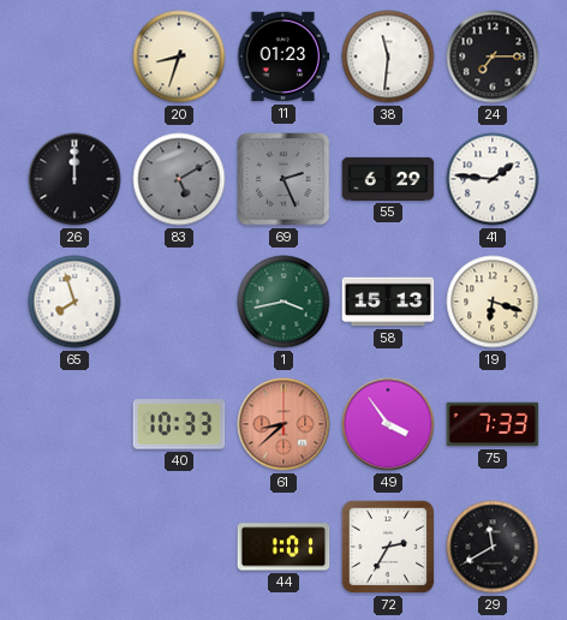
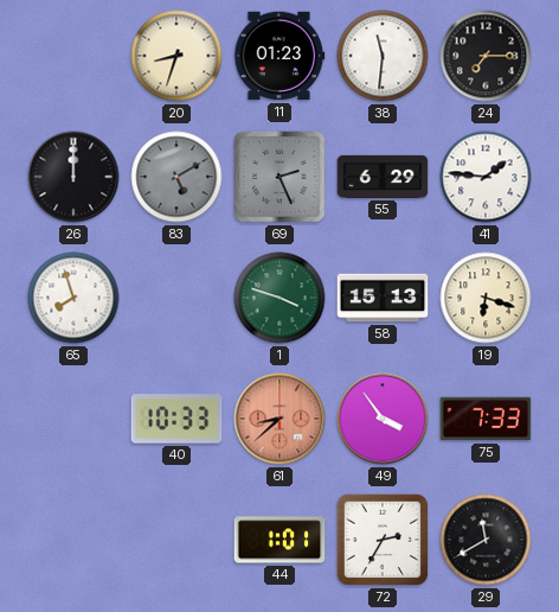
1: 3:43 -> 3:48
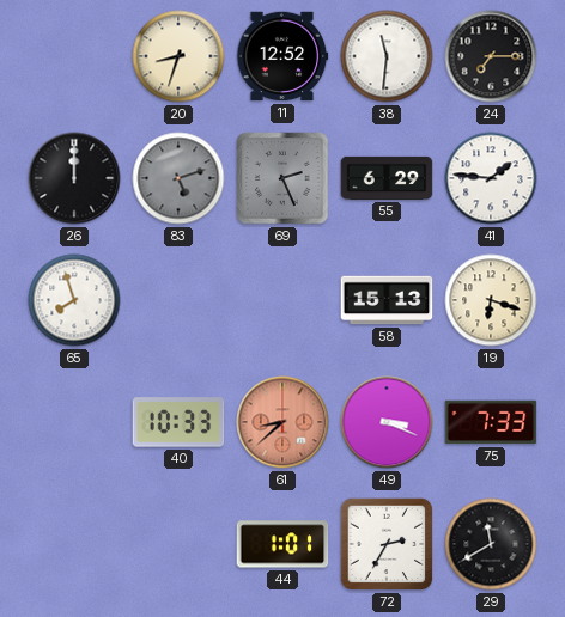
11: 01:23 -> 12:52
83: 5:10 -> 5:12
1: 3:48 -> none
49: 3:54 -> 3:19
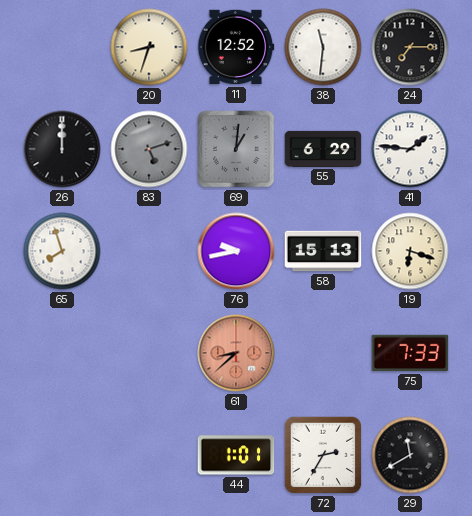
69: 2:26 -> 1:01
76: none -> 9:43
40: 10:33 -> none
49: 3:19 -> none
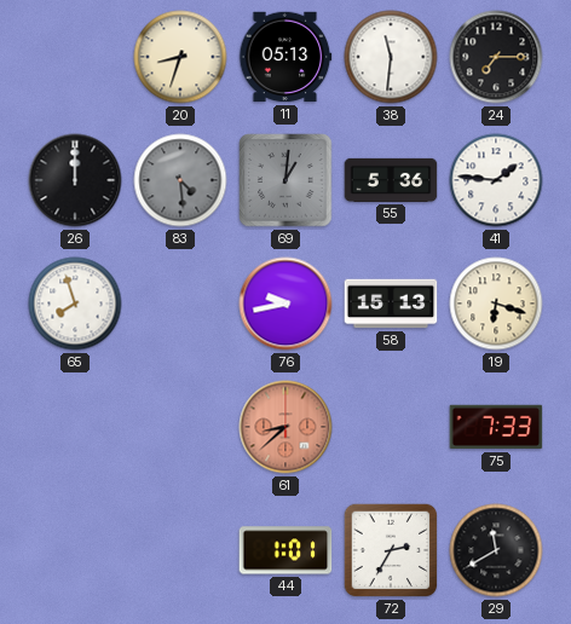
11: 12:52 -> 05:13
83: 5:12 -> 4:29
55: 6:29 -> 5:36
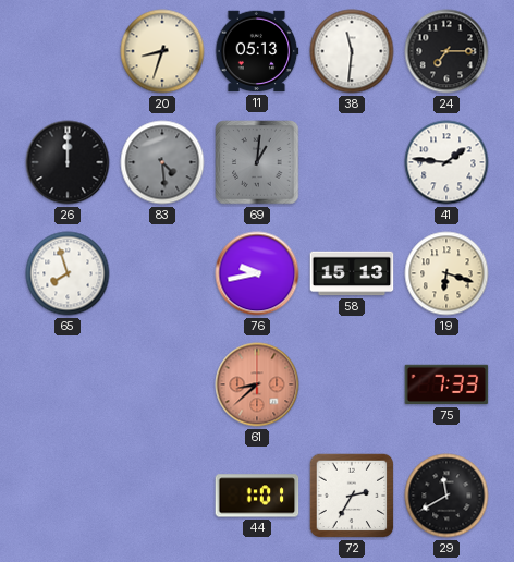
55: 5:36 -> none
